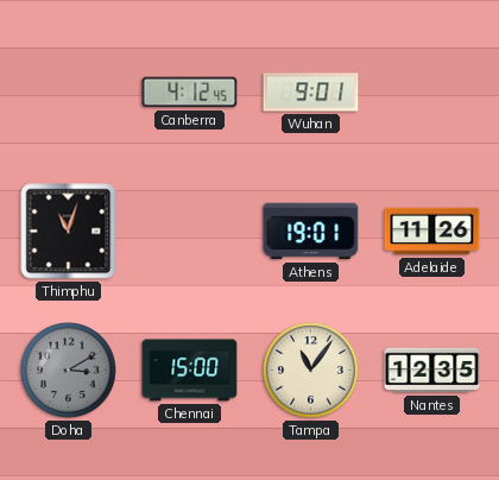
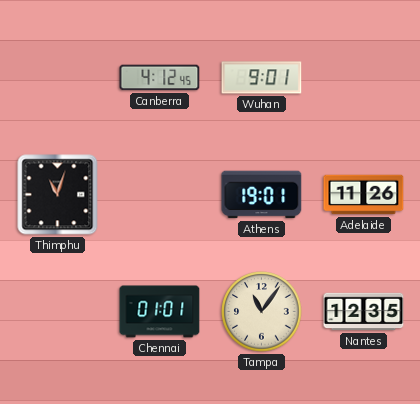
Doha: 3:10 -> none
Chennai: 15:00 -> 01:01
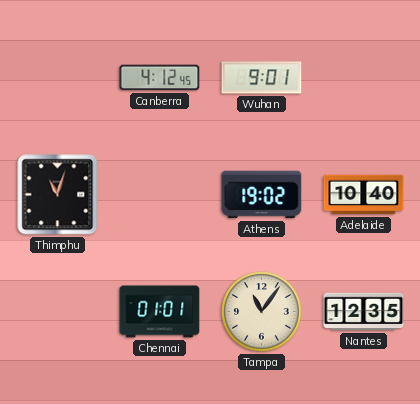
Athens: 19:01 -> 19:02
Adelaide: 11:26 -> 10:40
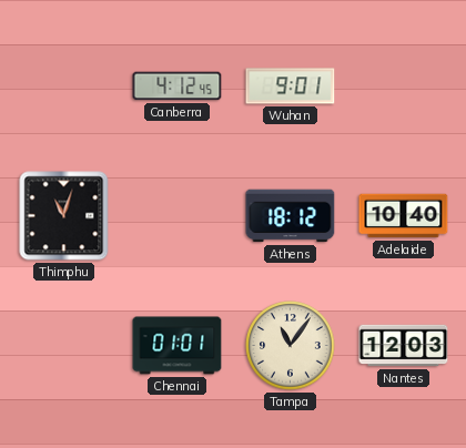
Athens: 19:02 -> 18:12
Nantes: 12:35 -> 12:03
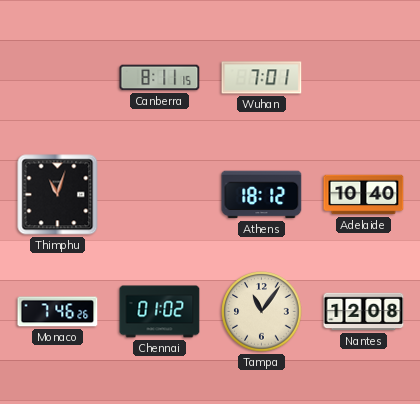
Canberra: 4:12 -> 8:11
Wuhan: 9:01 -> 7:01
Monaco: none -> 7:46
Chennai: 01:01 -> 01:02
Nantes: 12:03 -> 12:08
